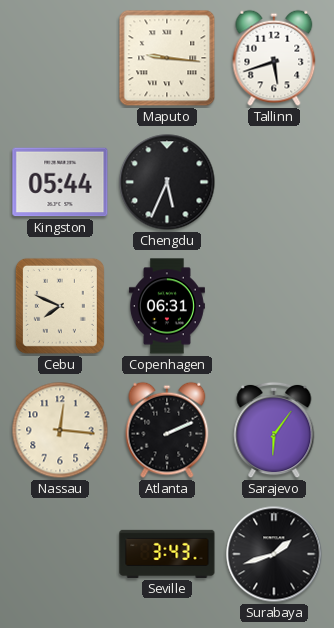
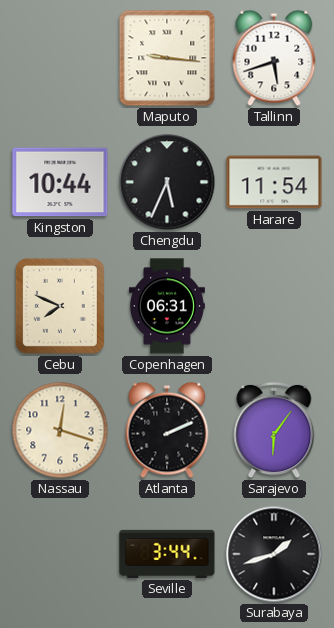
Kingston: 05:44 -> 10:44
Harare: none -> 11:54
Nassau: 12:16 -> 12:18
Seville: 3:43 -> 3:44
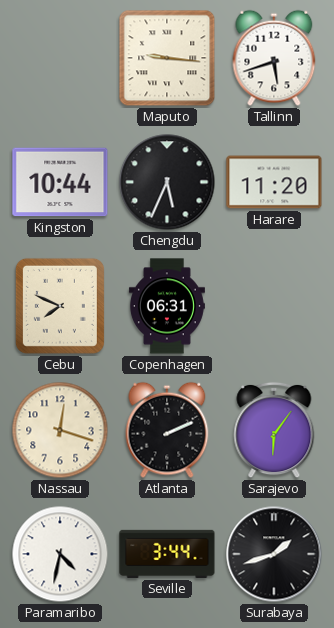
Harare: 11:54 -> 11:20
Paramaribo: none -> 4:32
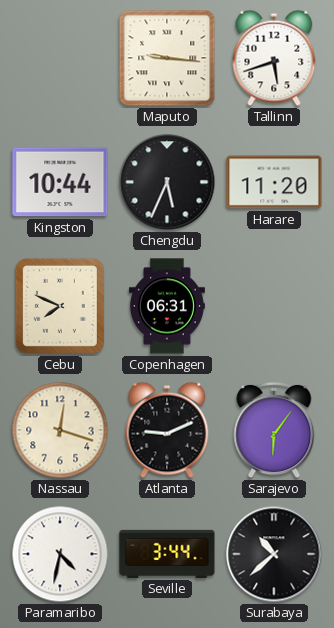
Atlanta: 2:11 -> 9:11
Surabaya: 1:42 -> 10:38
